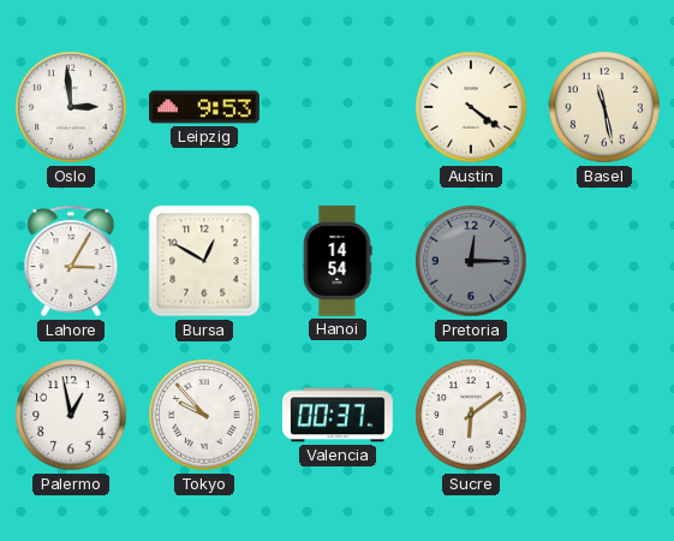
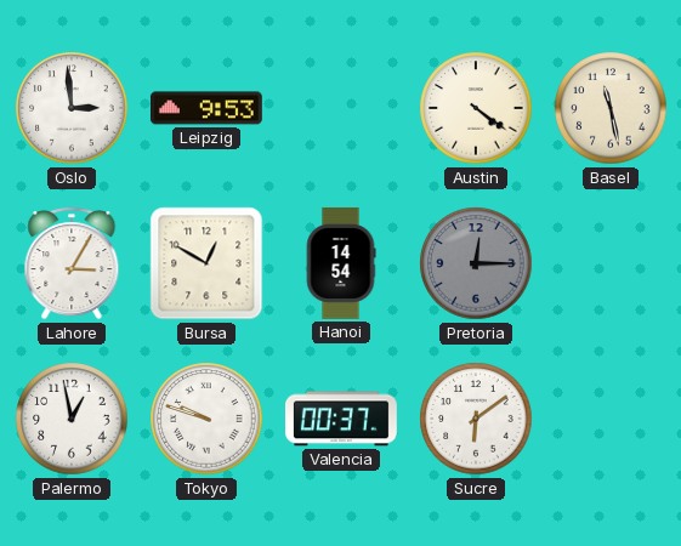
Tokyo: 9:53 -> 9:48
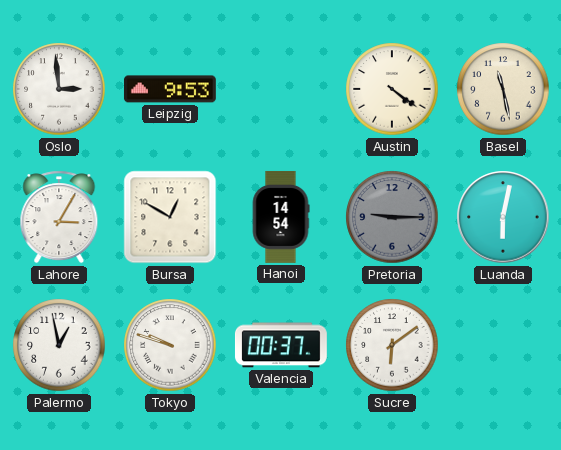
Pretoria: 12:15 -> 9:15
Luanda: none -> 6:02
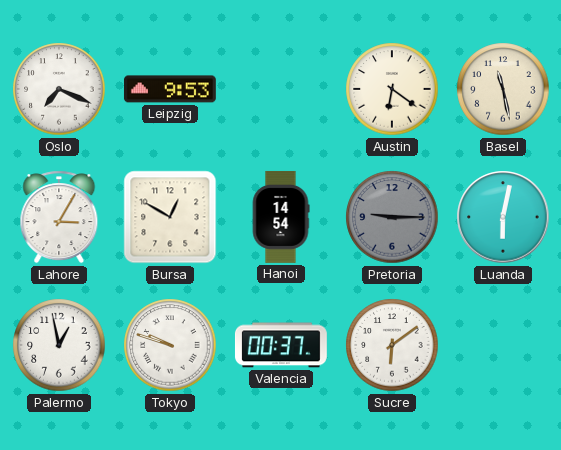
Oslo: 2:59 -> 7:19
Austin: 4:21 -> 6:21
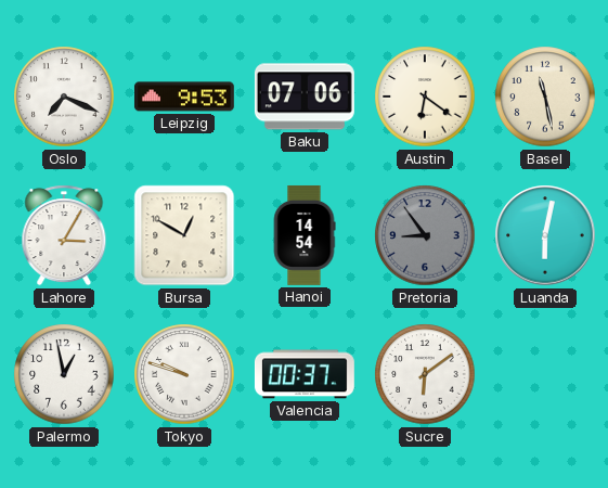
Baku: none -> 07:06
Pretoria: 9:15 -> 8:54
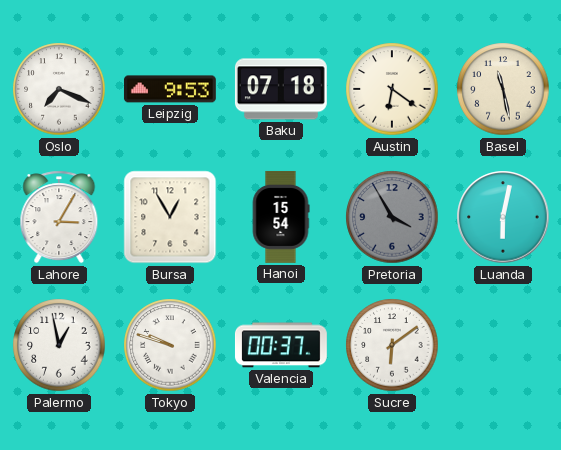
Baku: 07:06 -> 07:18
Bursa: 12:50 -> 12:55
Hanoi: 14:54 -> 15:54
Pretoria: 8:54 -> 3:55
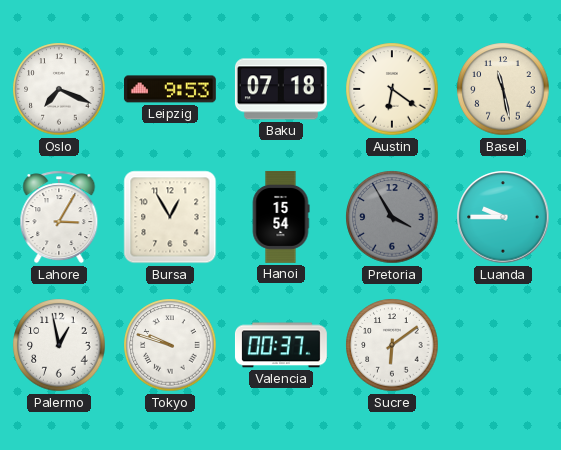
Luanda: 6:02 -> 9:45
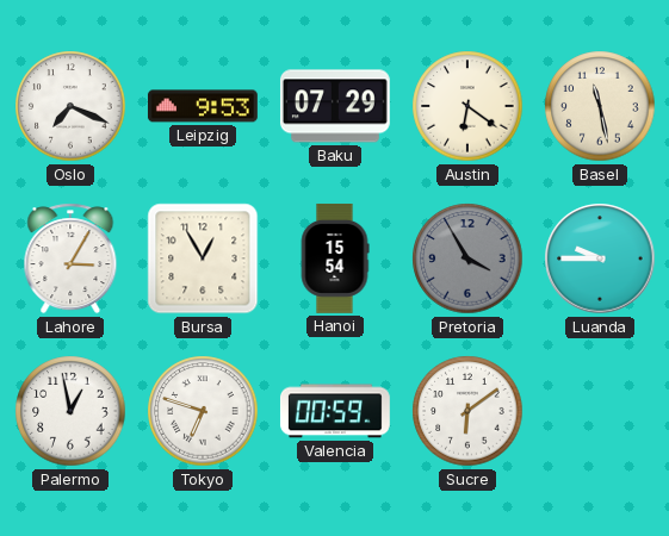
Baku: 07:18 -> 07:29
Tokyo: 9:48 -> 6:48
Valencia: 00:37 -> 00:59
